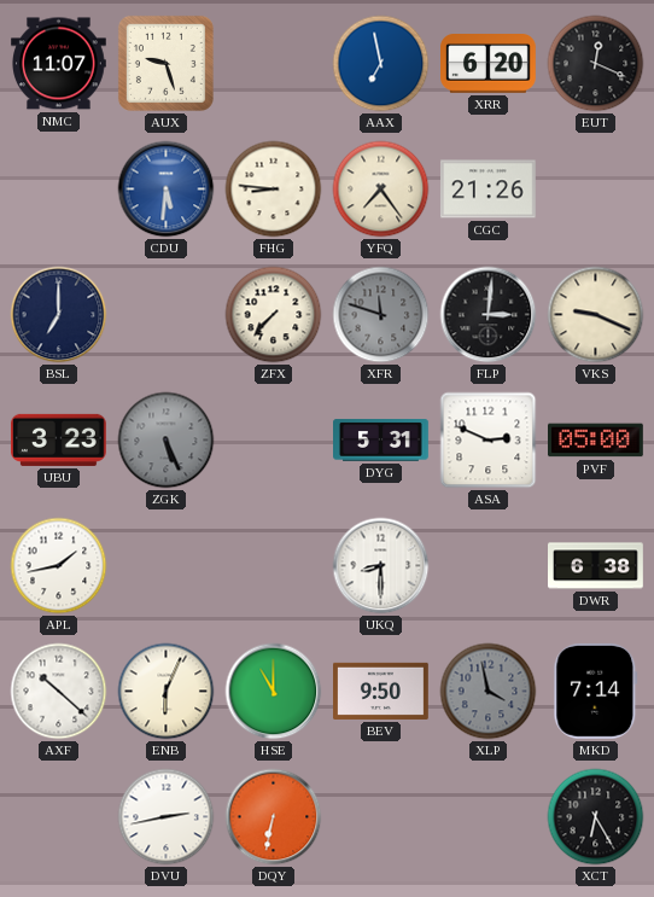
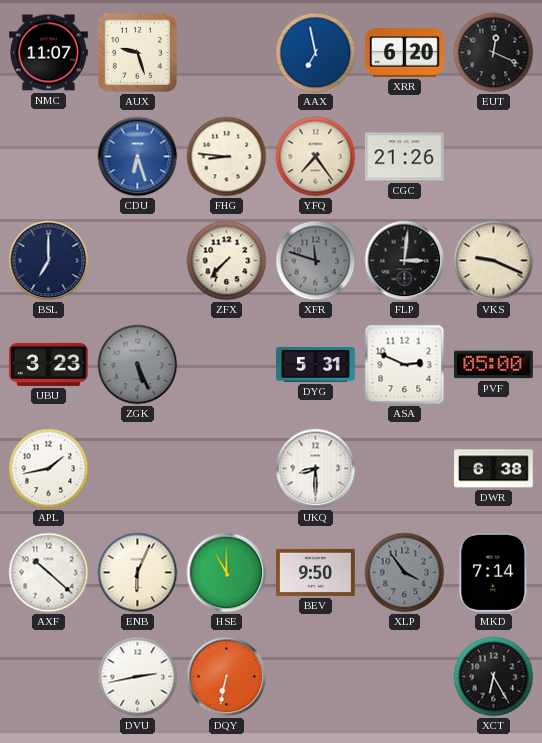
CDU: 5:31 -> 6:27
XLP: 3:58 -> 3:54
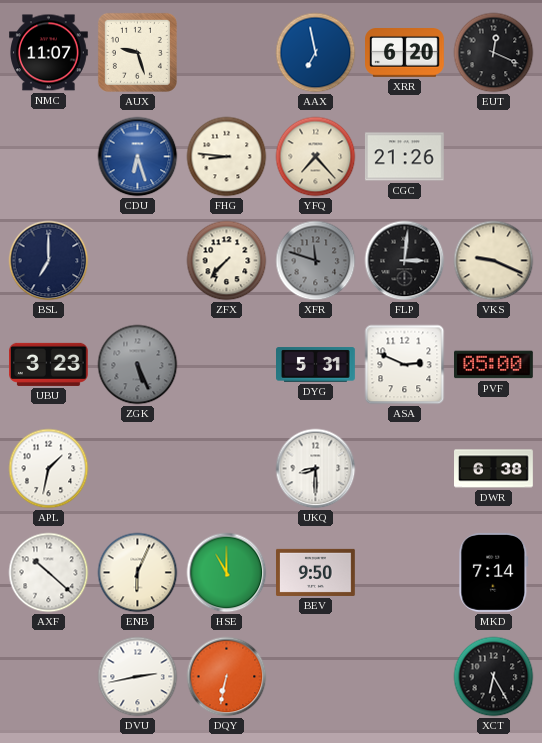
YFQ: 7:24 -> 7:23
APL: 1:43 -> 1:32
XLP: 3:54 -> none
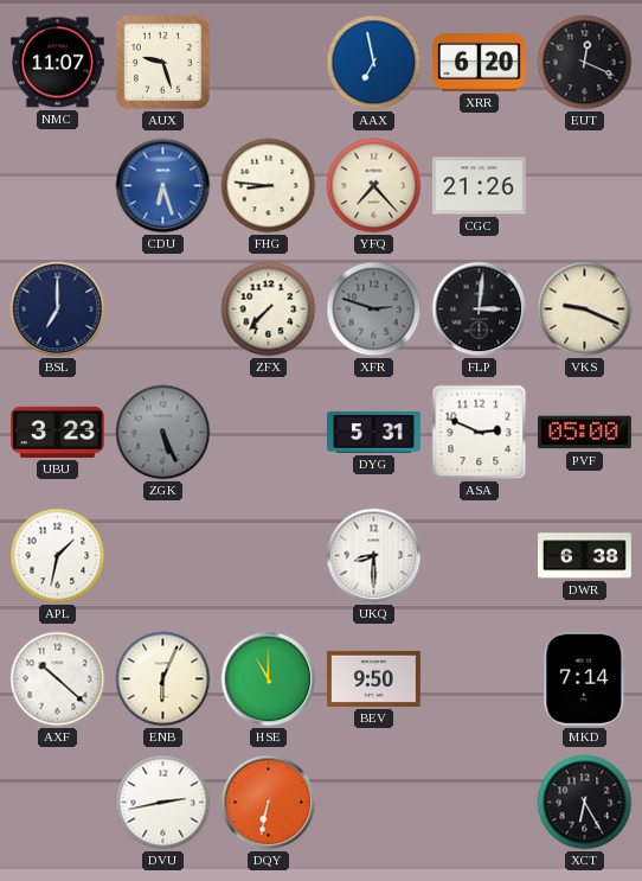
XFR: 11:48 -> 2:48
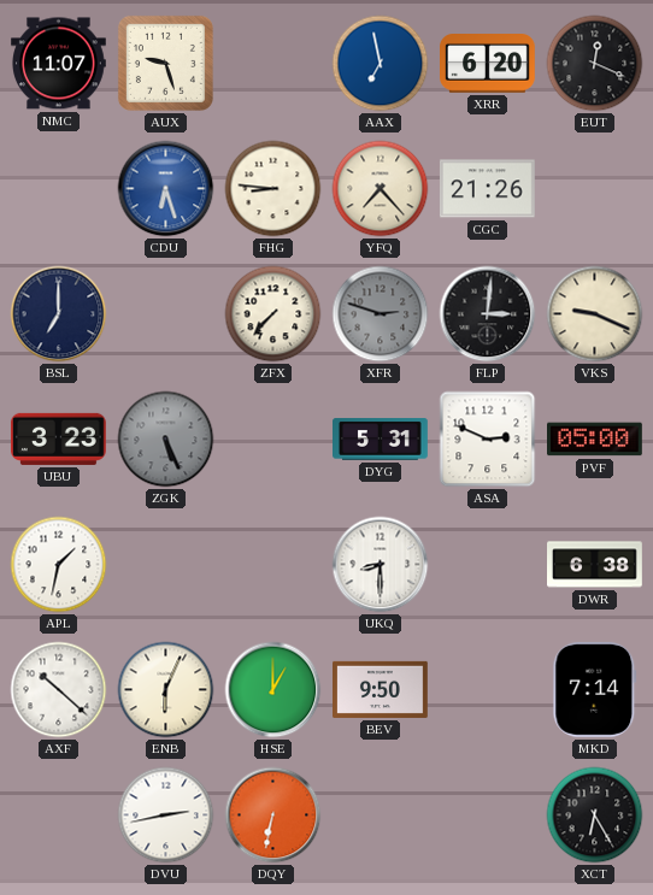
HSE: 11:00 -> 1:00
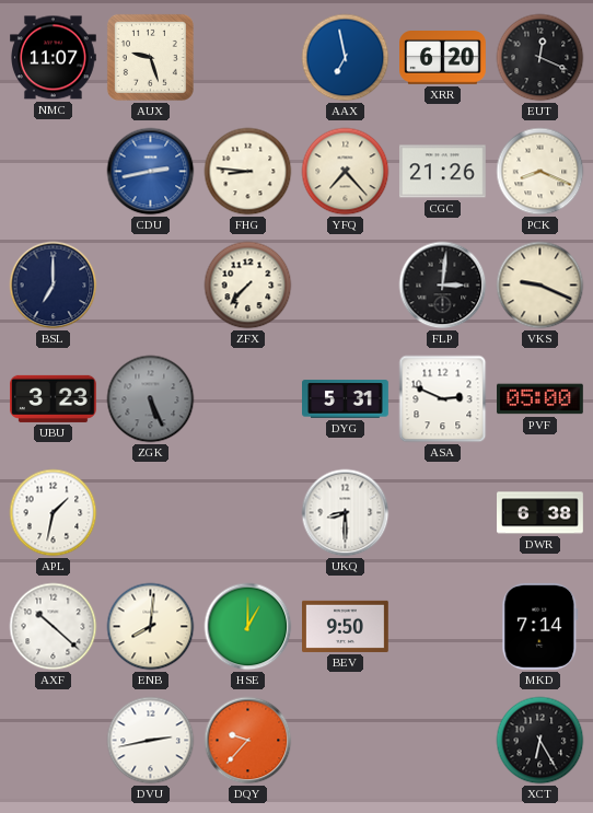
CDU: 6:27 -> 2:43
PCK: none -> 8:19
XFR: 2:48 -> none
ENB: 6:04 -> 8:01
DQY: 6:32 -> 9:37
